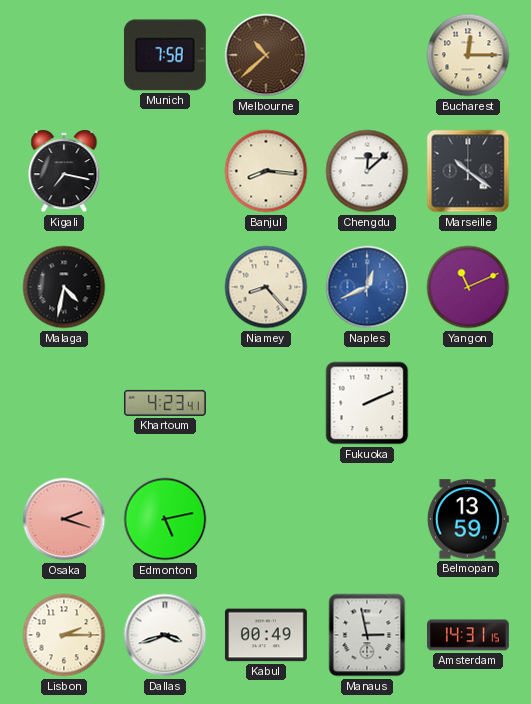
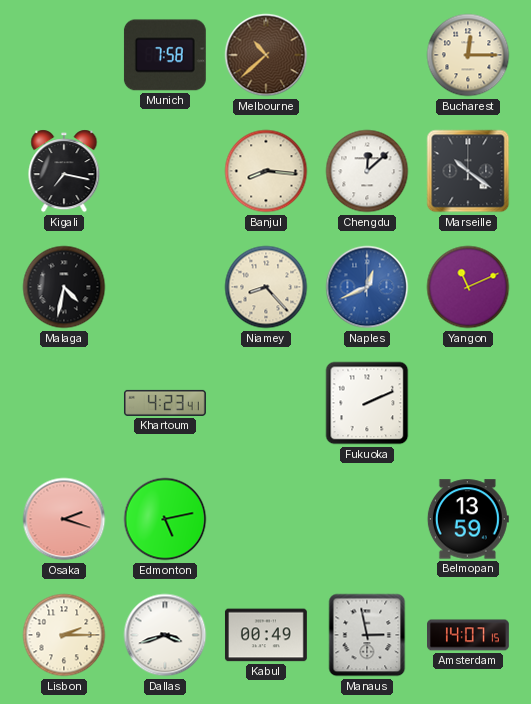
Amsterdam: 14:31 -> 14:07
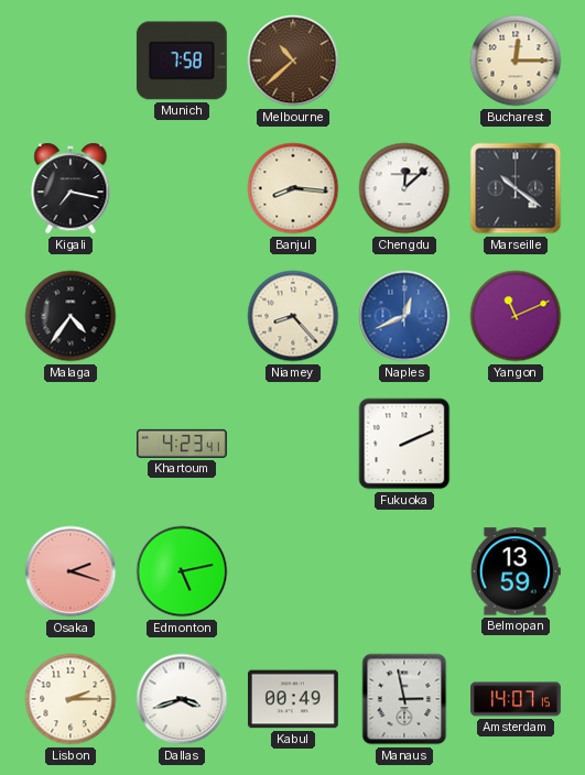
Malaga: 4:32 -> 4:36
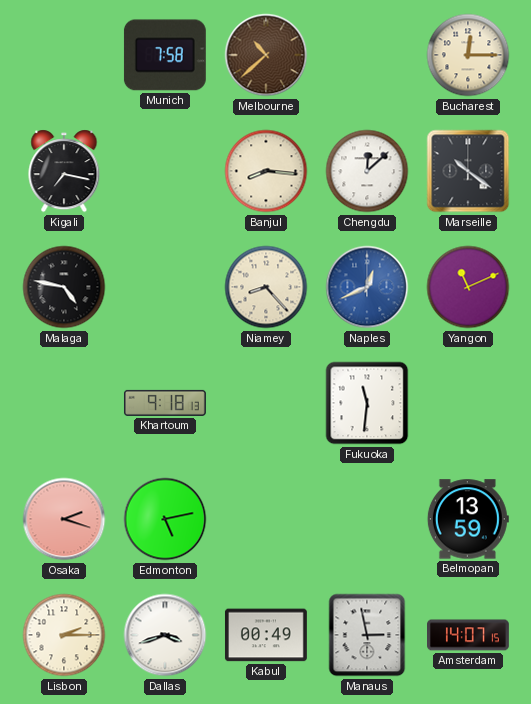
Malaga: 4:36 -> 4:47
Khartoum: 4:23 -> 9:18
Fukuoka: 2:11 -> 11:31
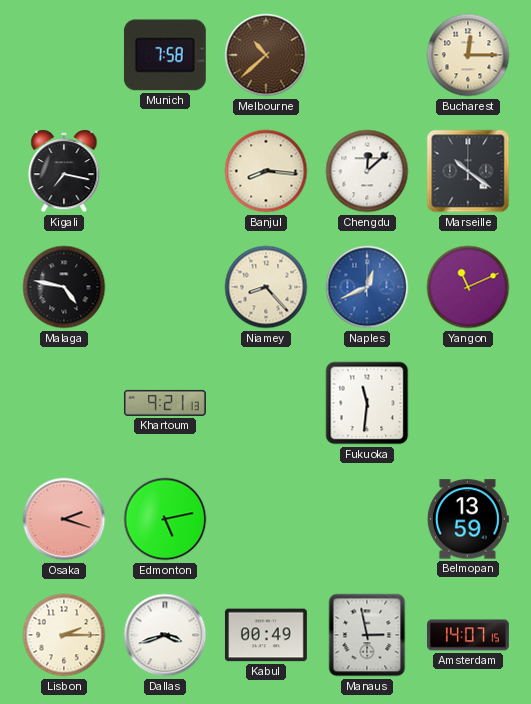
Khartoum: 9:18 -> 9:21
